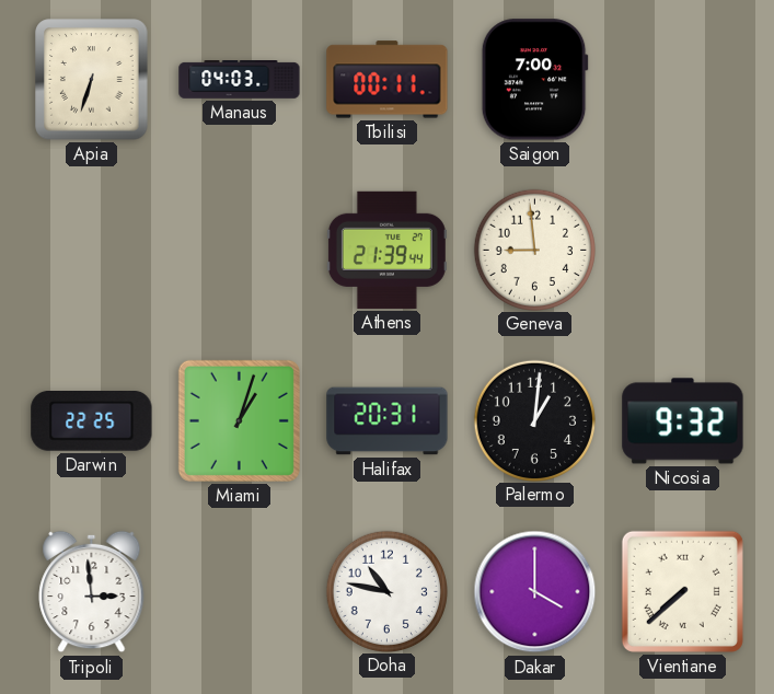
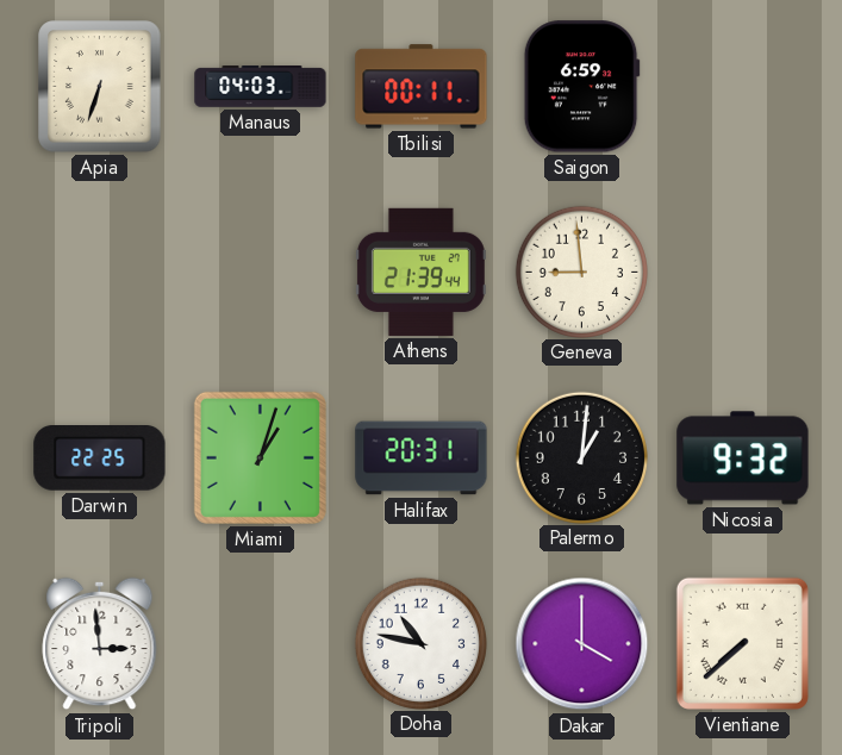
Saigon: 7:00 -> 6:59
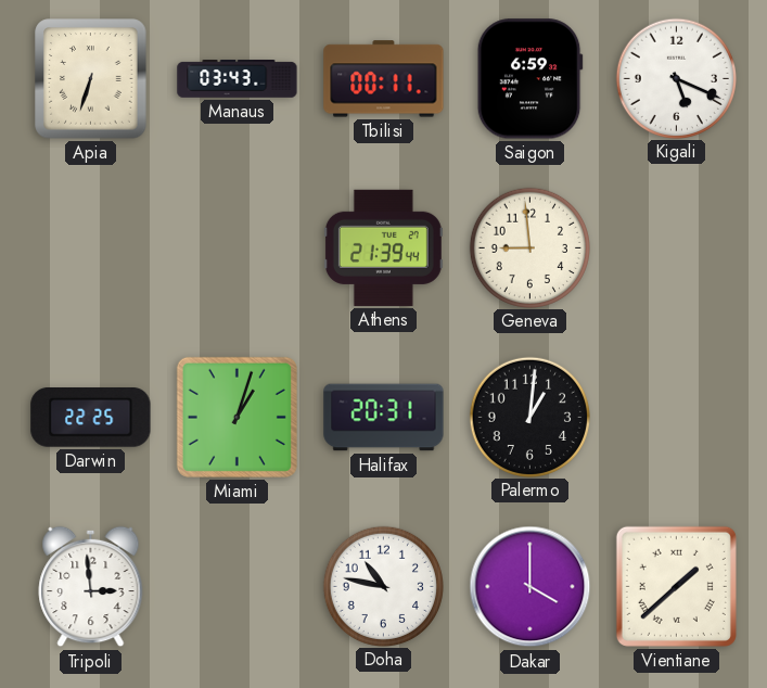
Manaus: 04:03 -> 03:43
Kigali: none -> 5:19
Nicosia: 9:32 -> none
Vientiane: 7:38 -> 1:38
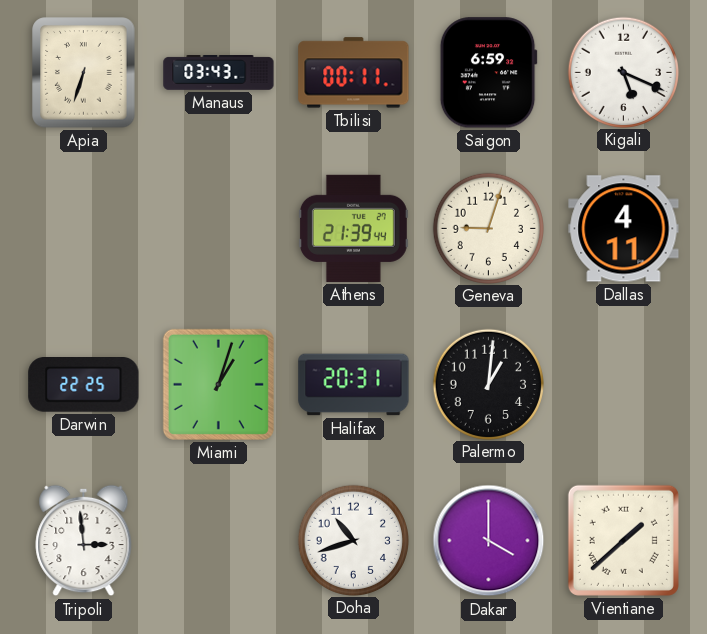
Geneva: 8:59 -> 9:03
Dallas: none -> 4:11
Doha: 10:47 -> 10:42
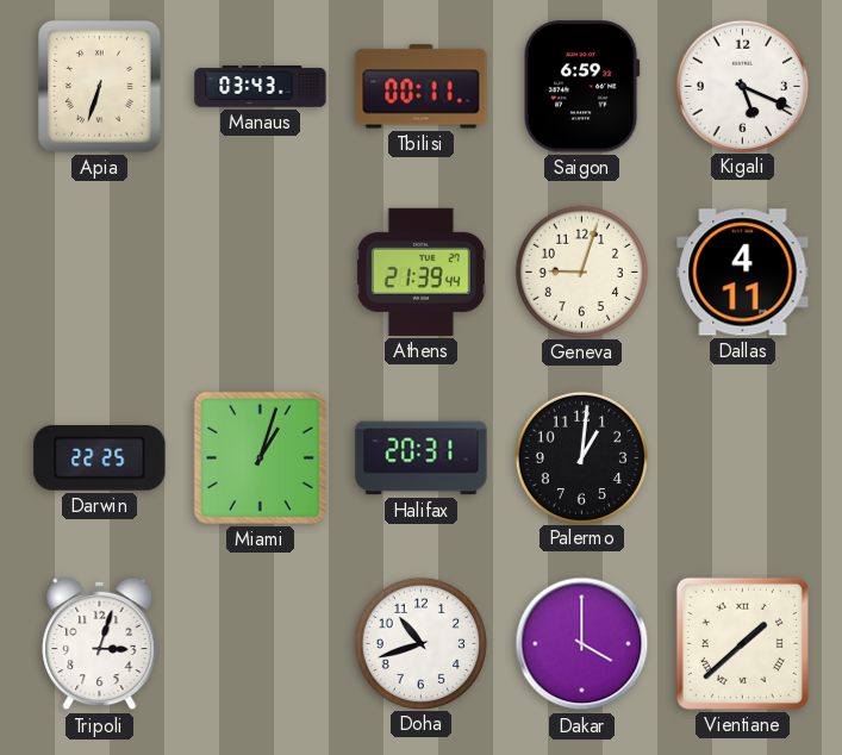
Tripoli: 2:59 -> 3:03
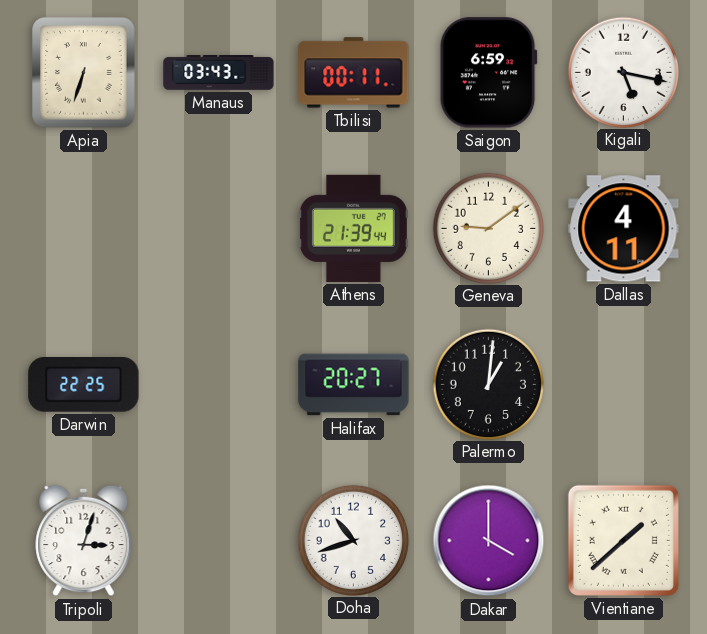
Kigali: 5:19 -> 5:17
Geneva: 9:03 -> 9:09
Miami: 1:03 -> none
Halifax: 20:31 -> 20:27
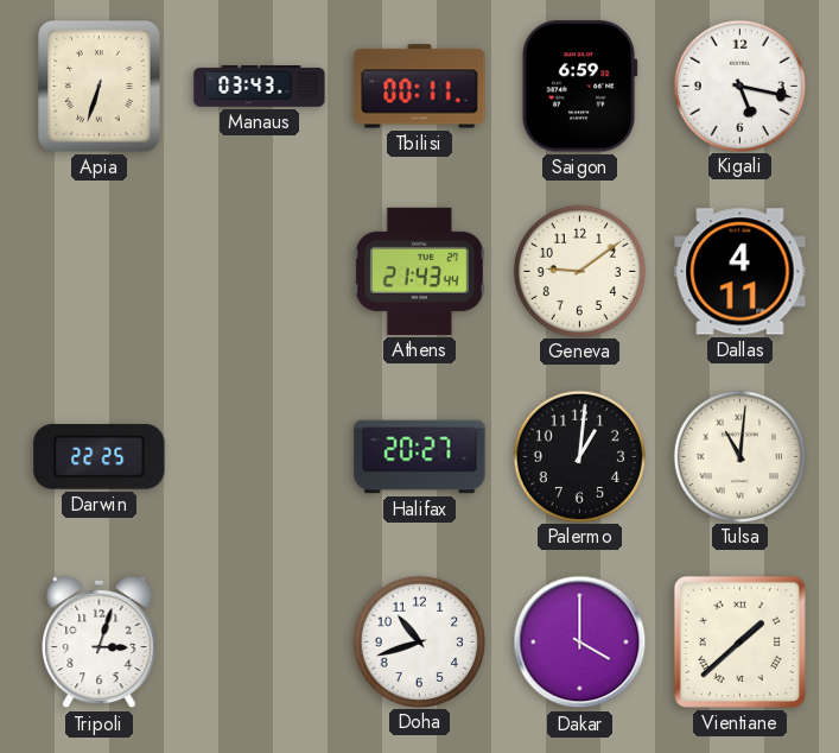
Athens: 21:39 -> 21:43
Tulsa: none -> 11:01
